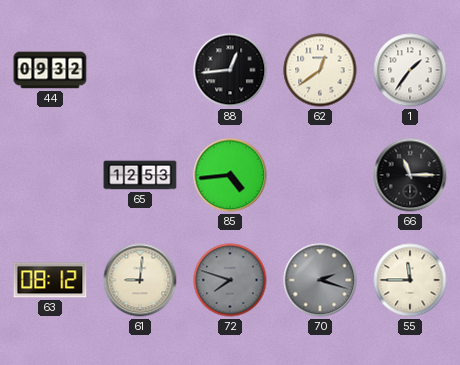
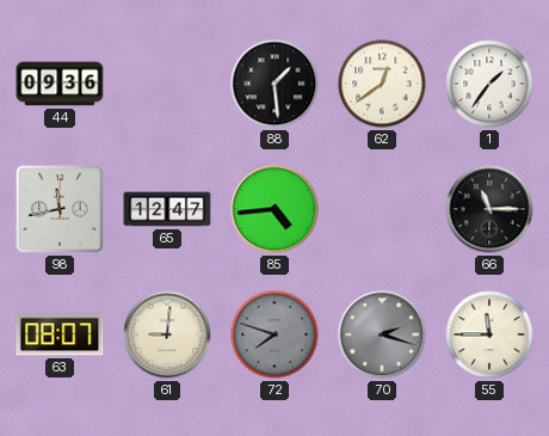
44: 09:32 -> 09:36
88: 12:44 -> 1:29
98: none -> 11:43
65: 12:53 -> 12:47
63: 08:12 -> 08:07
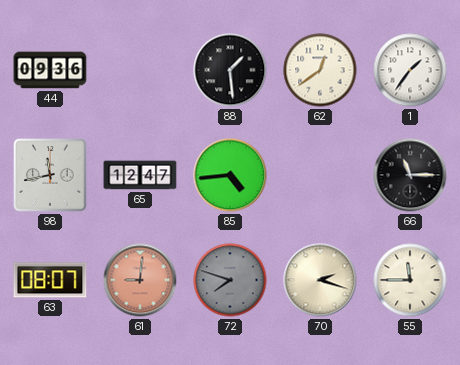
61 dial: cream -> salmon
70 dial: grey -> cream
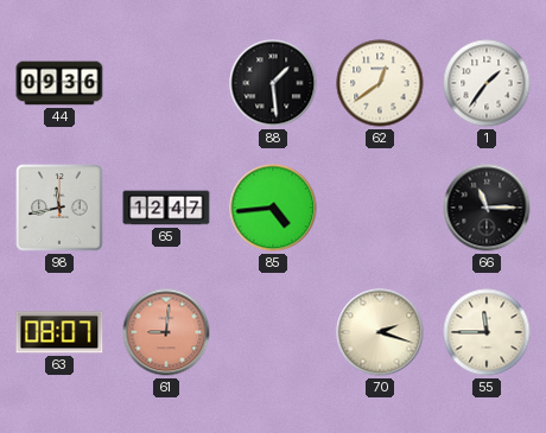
72: 7:48 -> none
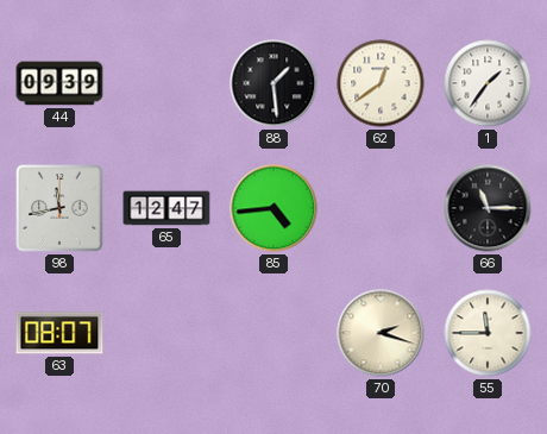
44: 09:36 -> 09:39
61: 9:01 -> none
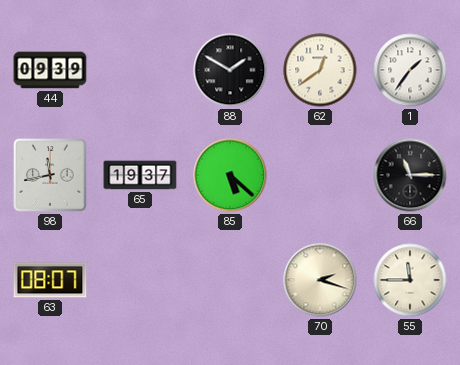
88: 1:29 -> 1:50
65: 12:47 -> 19:37
85: 4:44 -> 5:22
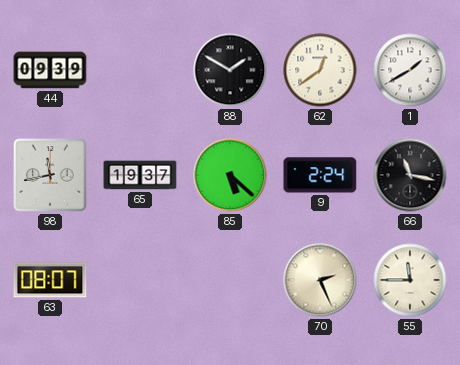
1: 1:36 -> 1:40
9: none -> 2:24
66: 11:15 -> 11:17
70: 2:18 -> 2:26
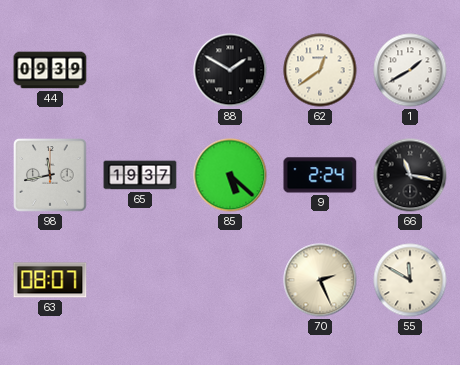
55: 11:45 -> 11:50
